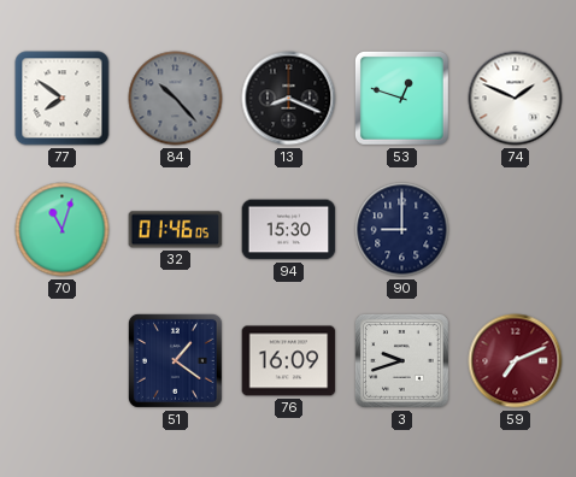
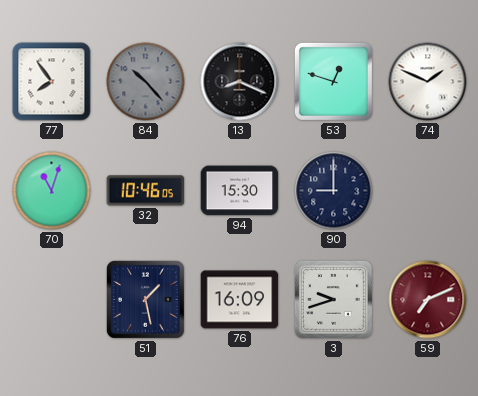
77: 7:51 -> 7:54
32: 01:46 -> 10:46
51: 1:21 -> 1:28
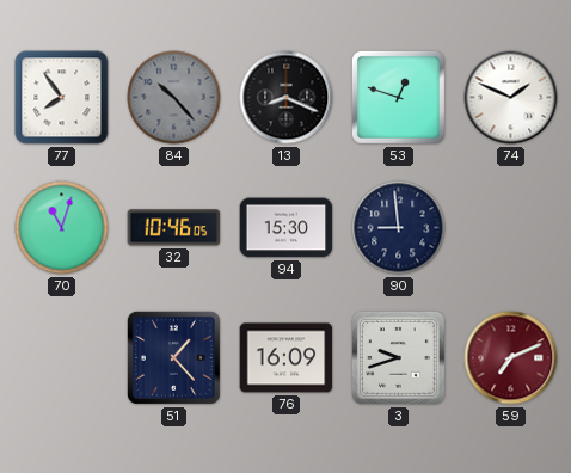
90: 9:00 -> 8:59
51: 1:28 -> 1:23
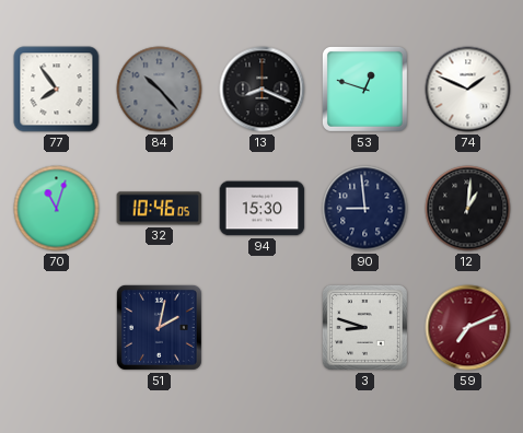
12: none -> 1:01
51: 1:23 -> 2:02
76: 16:09 -> none
3: 9:42 -> 8:48
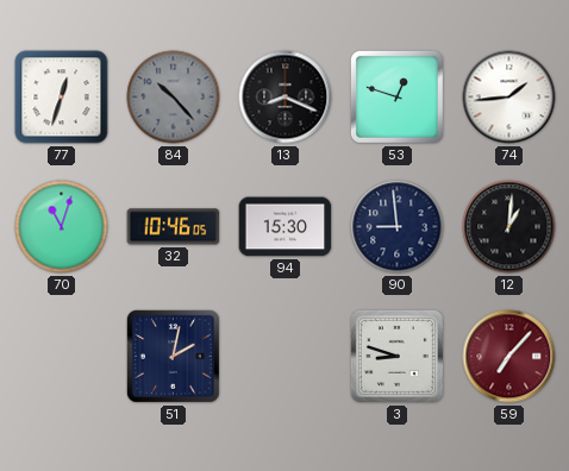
77: 7:54 -> 12:33
74: 1:49 -> 1:44
59: 7:11 -> 7:07
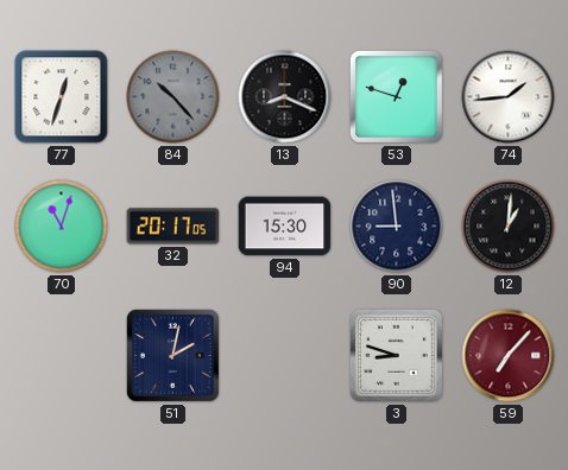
32: 10:46 -> 20:17
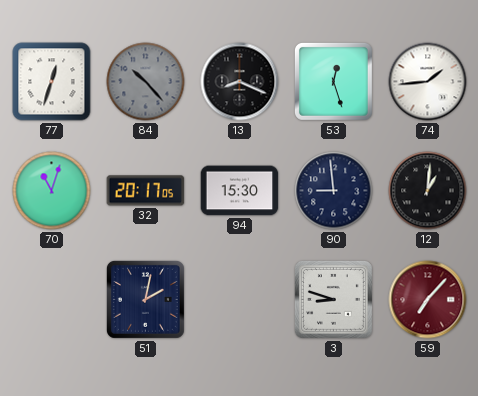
53: 12:48 -> 12:27
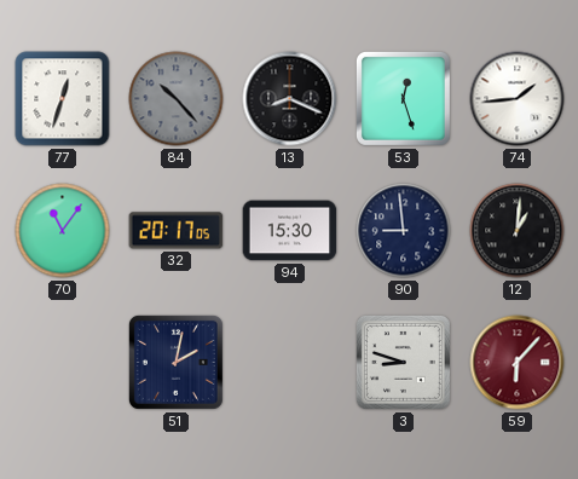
70: 11:03 -> 11:06
59: 7:07 -> 6:07
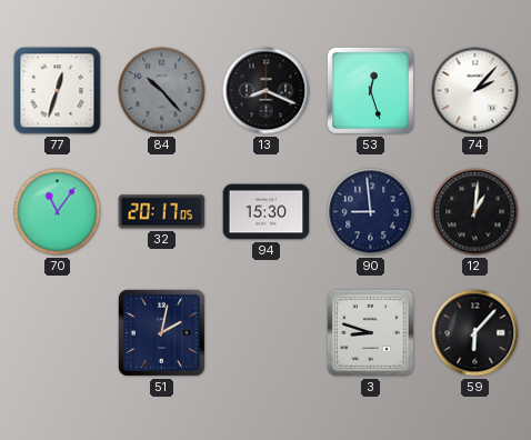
74: 1:44 -> 2:07
59 dial: burgundy -> black
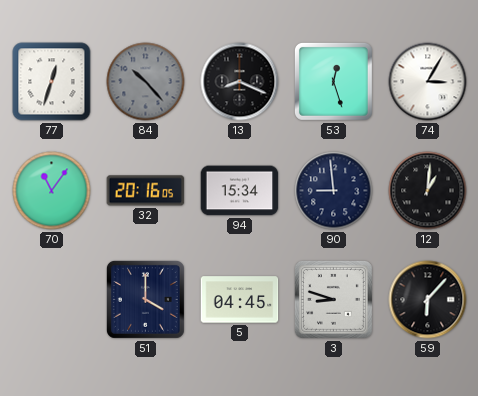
74: 2:07 -> 3:05
32: 20:17 -> 20:16
94: 15:30 -> 15:34
51: 2:02 -> 4:00
5: none -> 04:45
